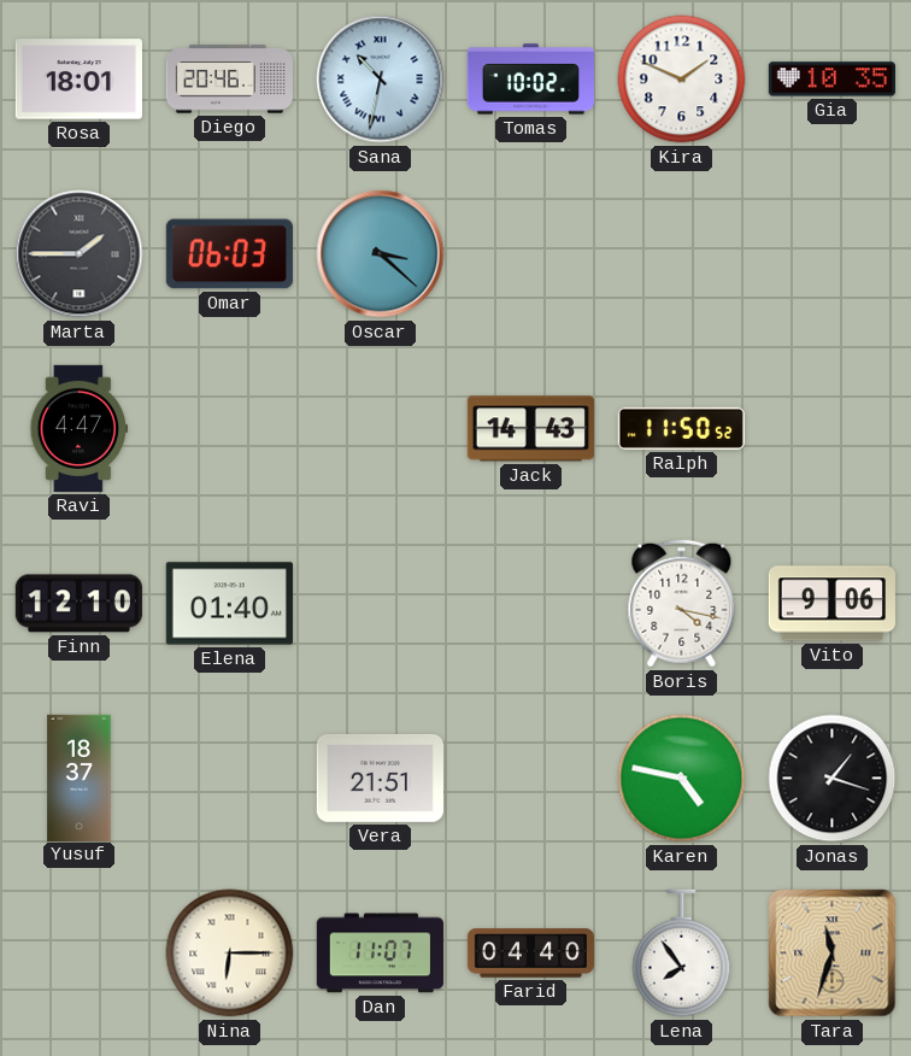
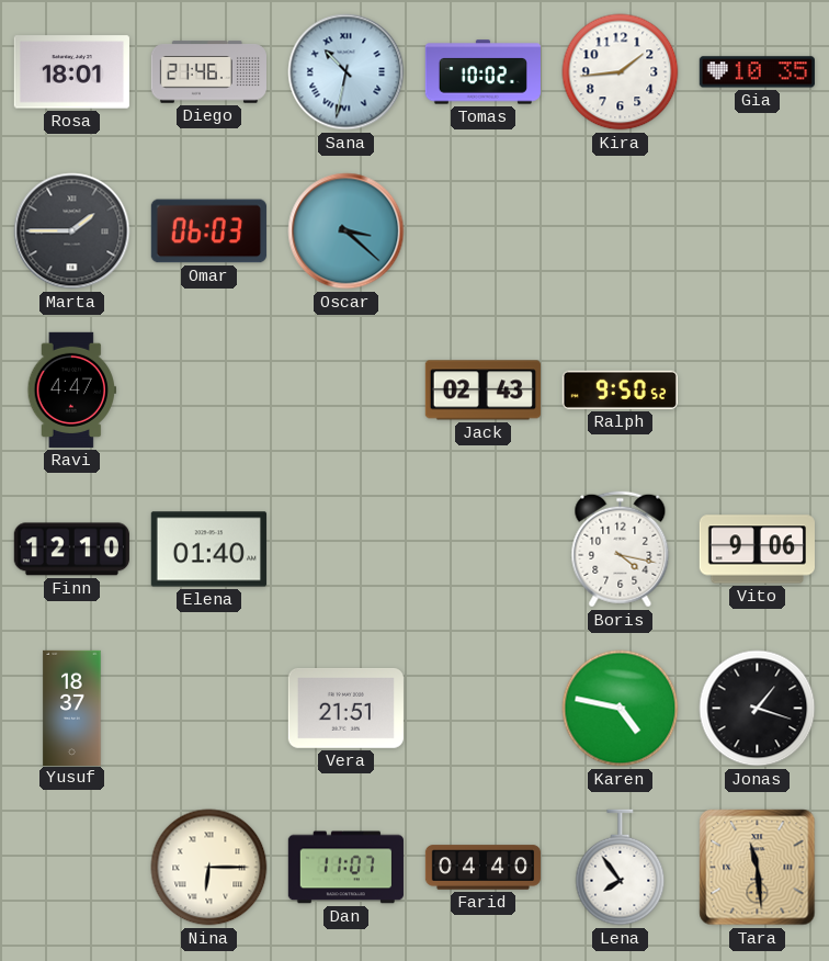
Diego: 20:46 -> 21:46
Kira: 1:49 -> 1:44
Jack: 14:43 -> 02:43
Ralph: 11:50 -> 9:50
Tara: 11:33 -> 11:29
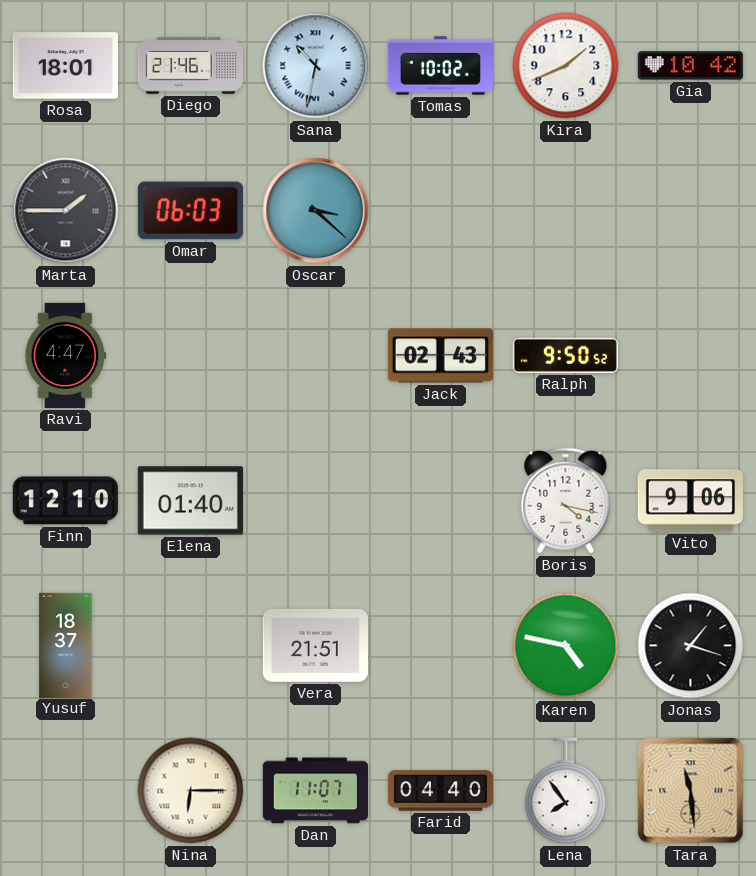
Kira: 1:44 -> 1:41
Gia: 10:35 -> 10:42
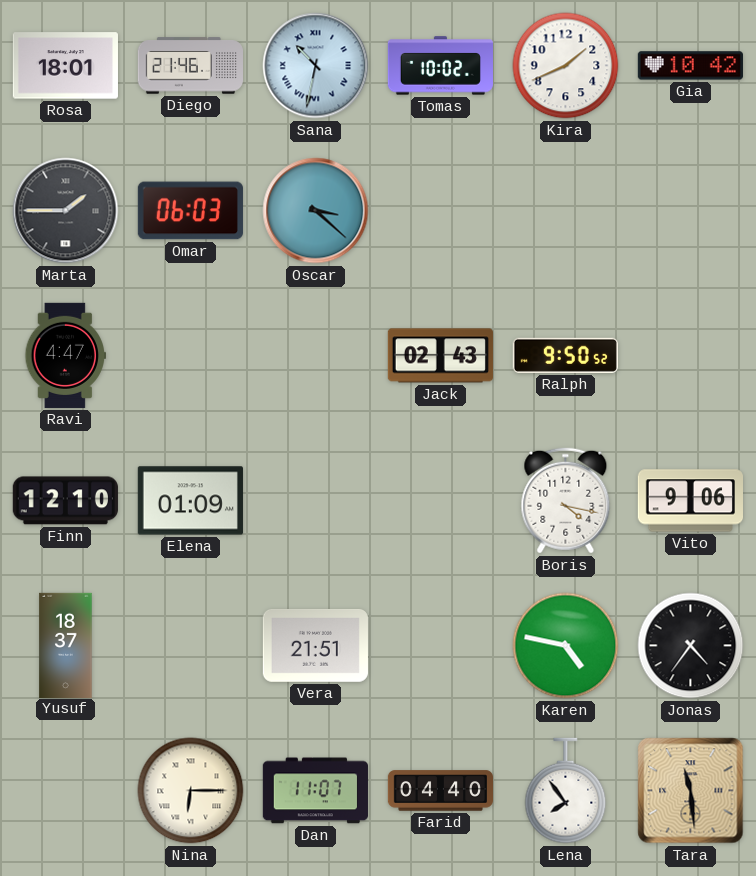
Elena: 01:40 -> 01:09
Jonas: 1:18 -> 4:36
